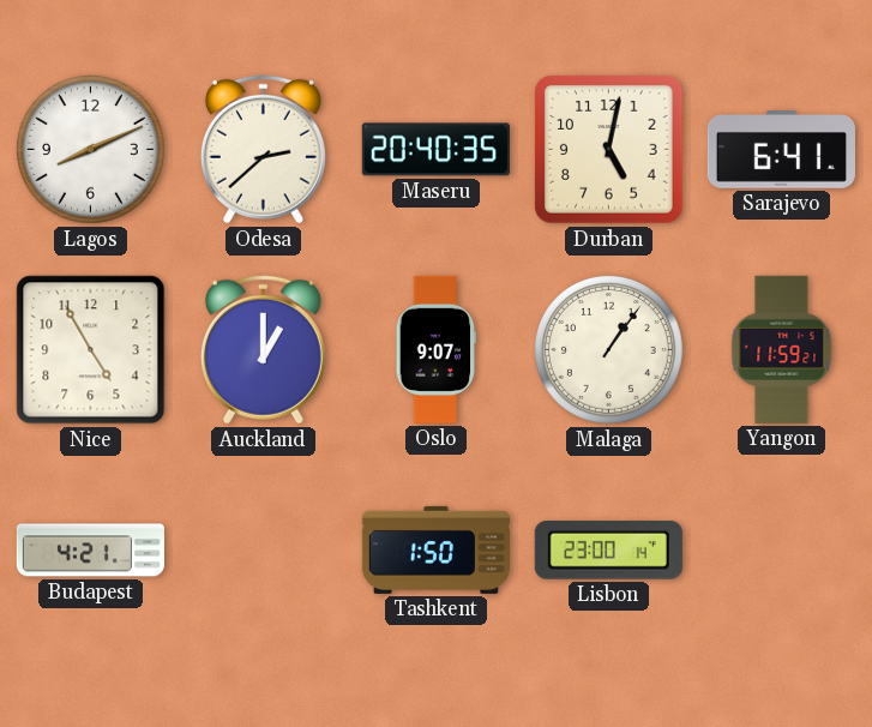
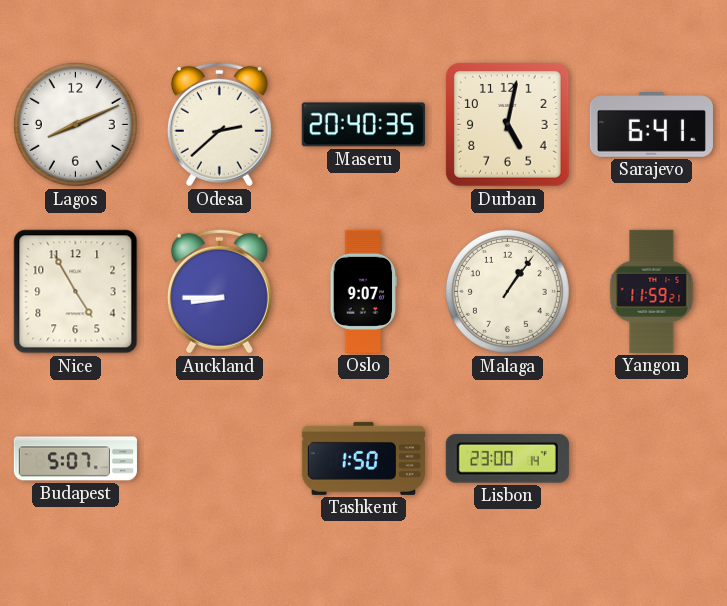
Auckland: 1:00 -> 8:45
Budapest: 4:21 -> 5:07
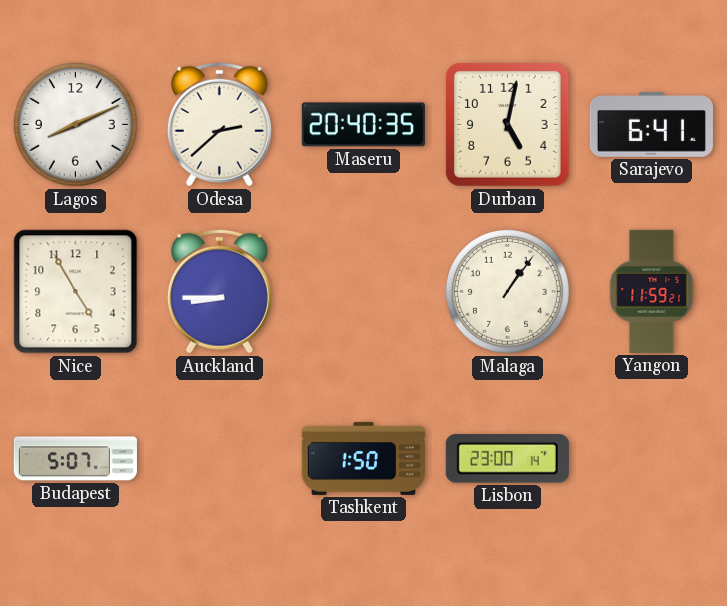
Oslo: 9:07 -> none
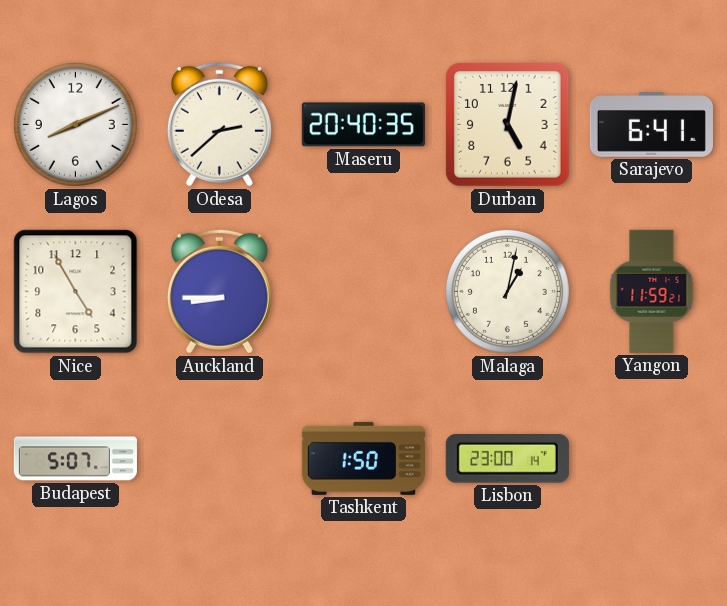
Malaga: 1:06 -> 1:02
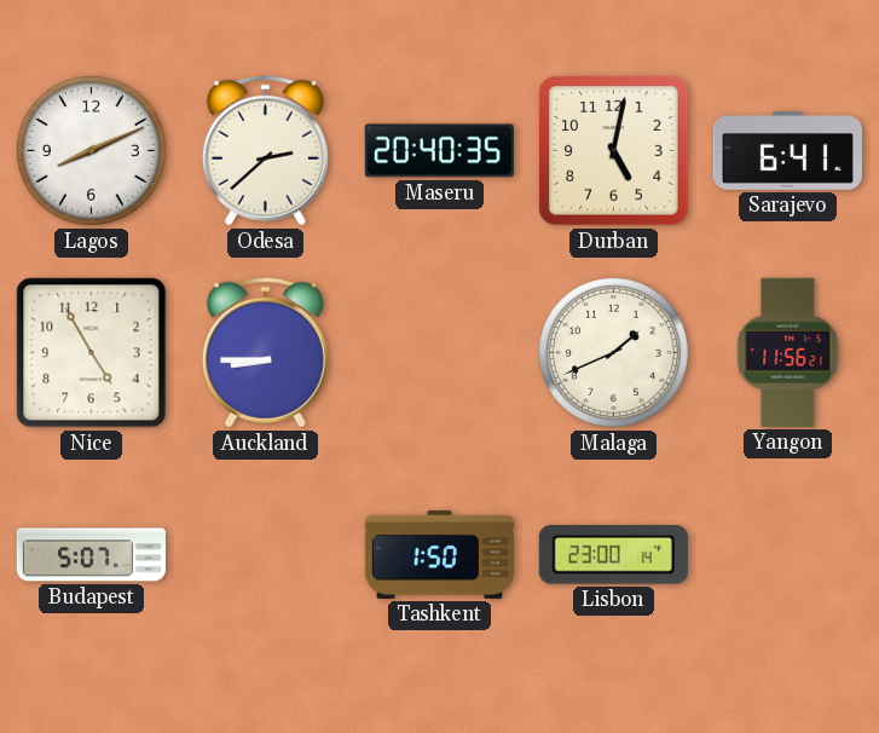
Malaga: 1:02 -> 1:41
Yangon: 11:59 -> 11:56
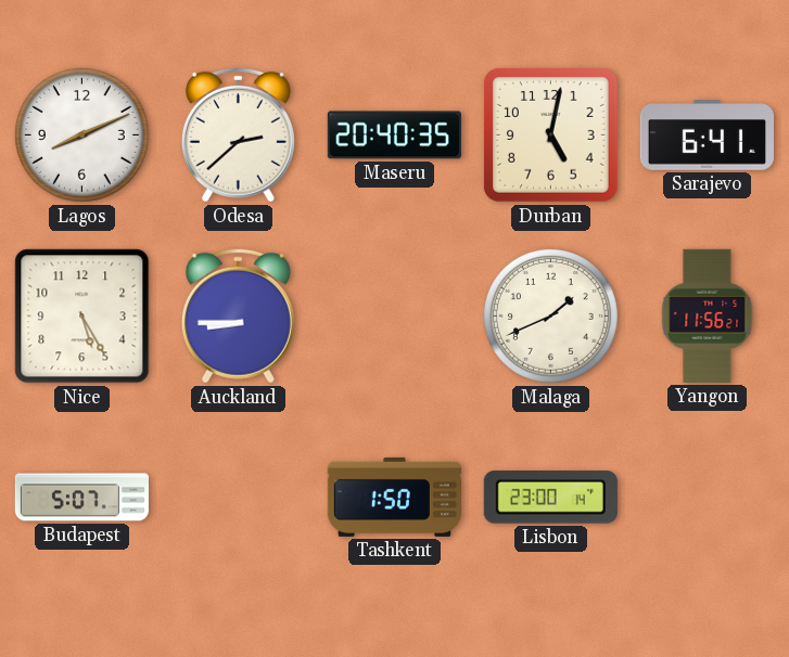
Nice: 4:55 -> 5:25
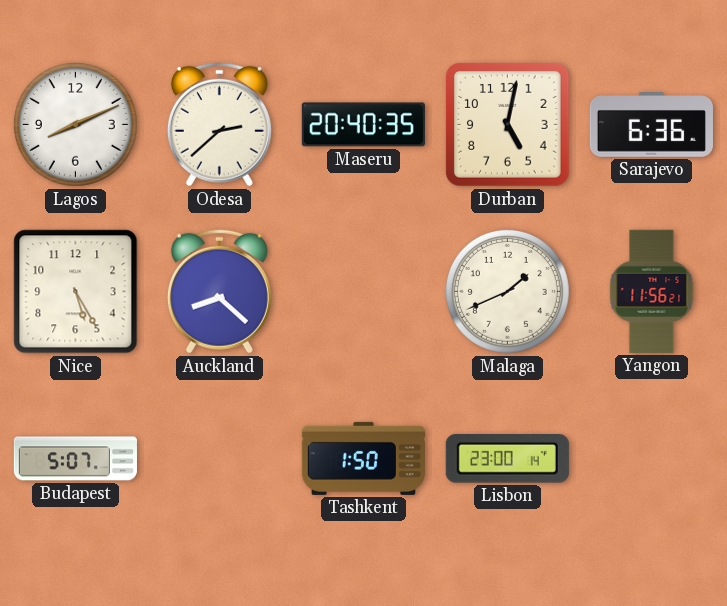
Sarajevo: 6:41 -> 6:36
Auckland: 8:45 -> 8:22
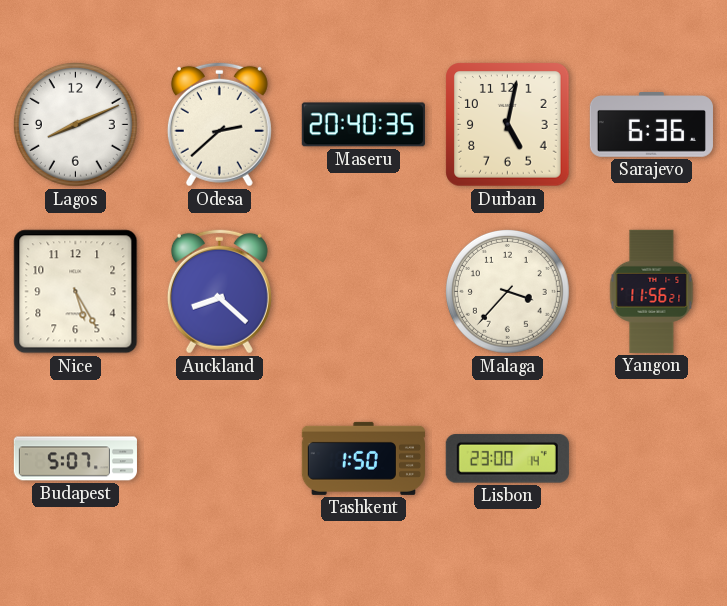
Malaga: 1:41 -> 3:37
